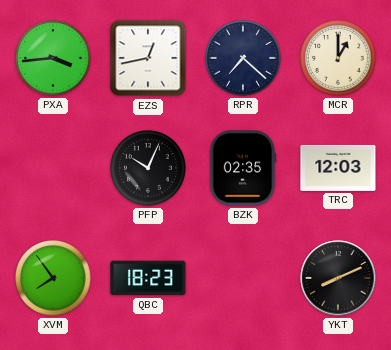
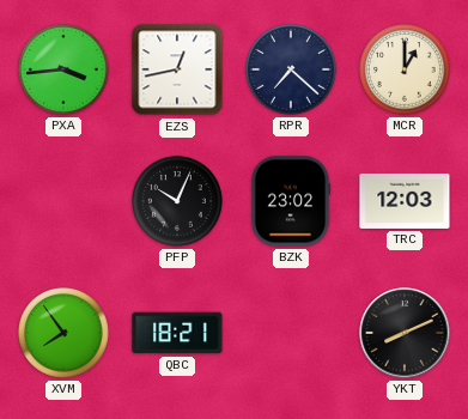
BZK: 02:35 -> 23:02
QBC: 18:23 -> 18:21
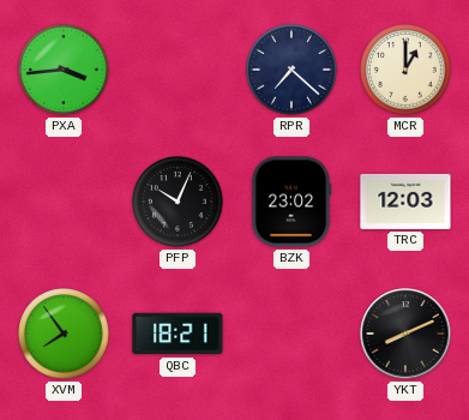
EZS: 12:43 -> none
